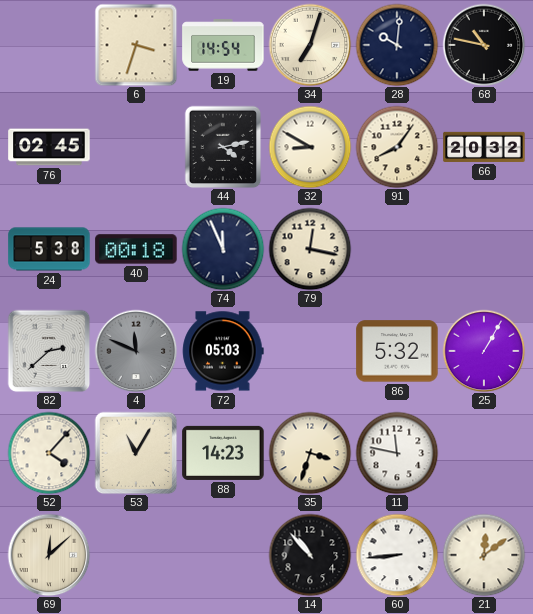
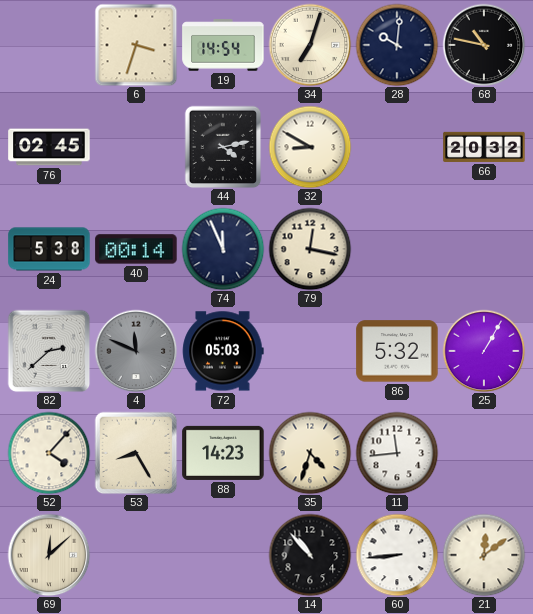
91: 8:06 -> none
40: 00:18 -> 00:14
53: 11:05 -> 8:25
35: 3:33 -> 4:33
11: 11:47 -> 11:44
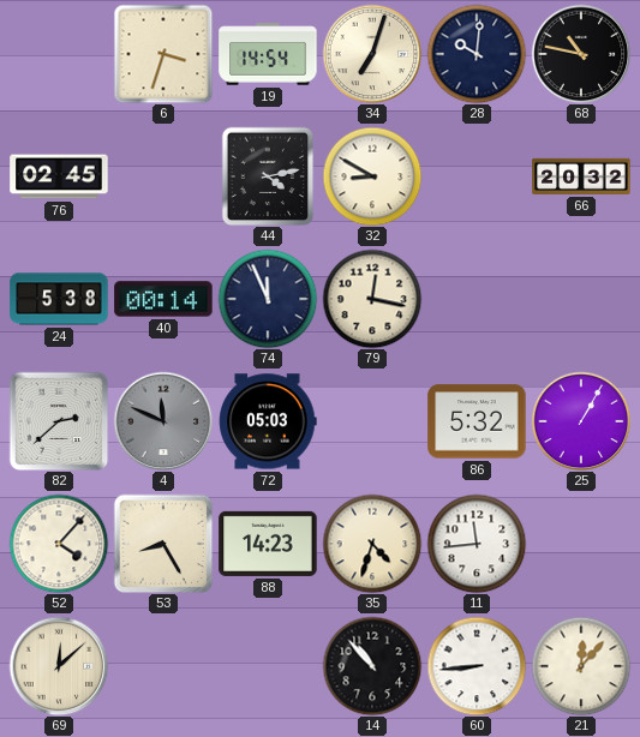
21: 12:09 -> 12:07
